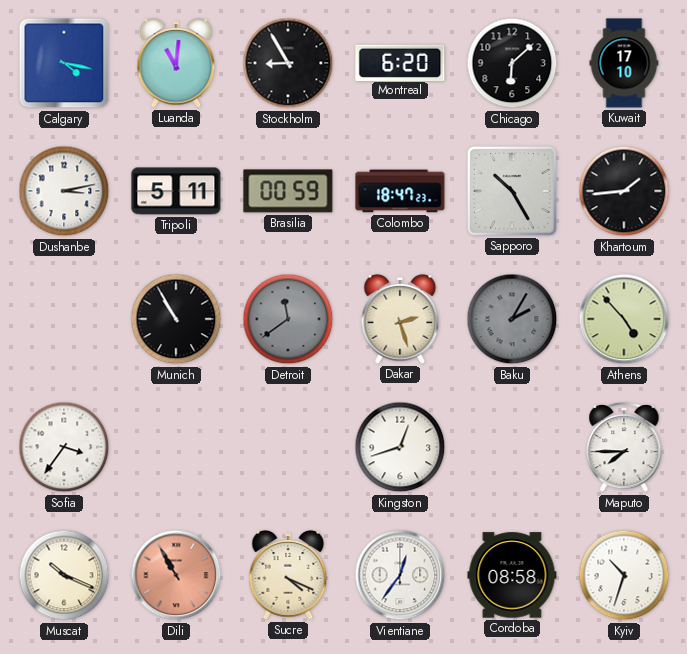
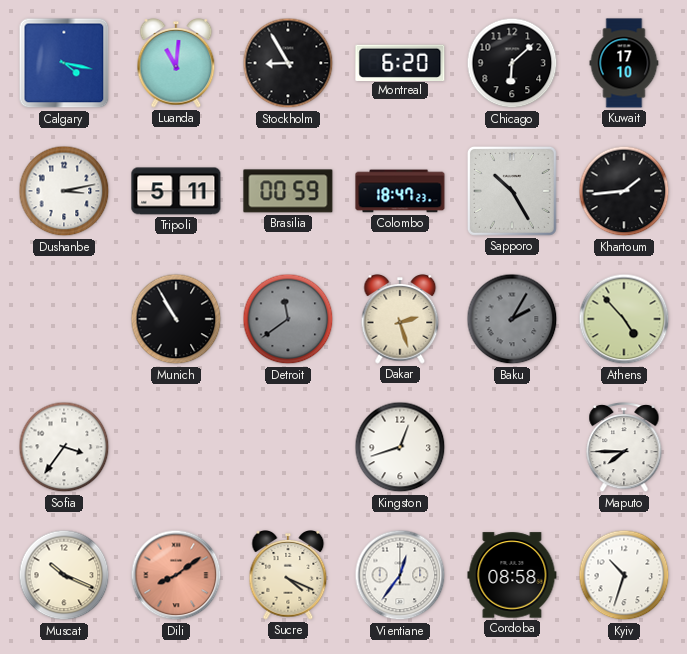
Dili: 10:55 -> 8:09
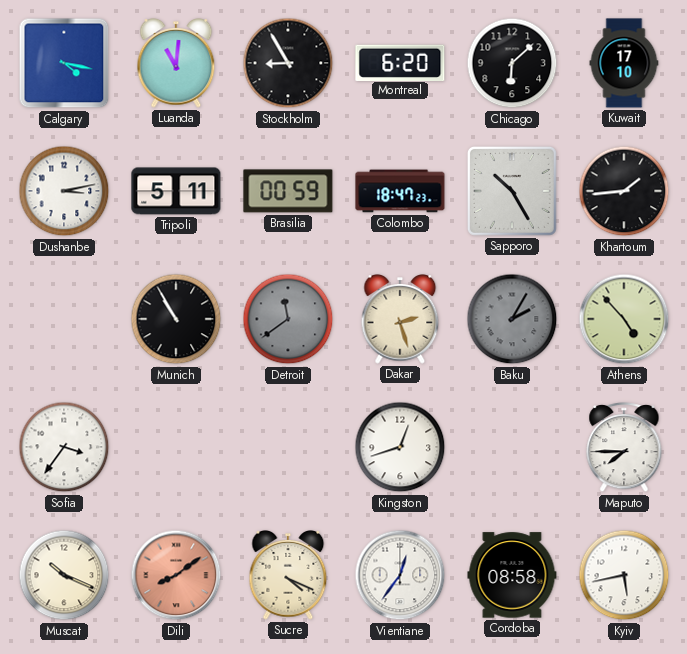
Kyiv: 10:33 -> 5:43
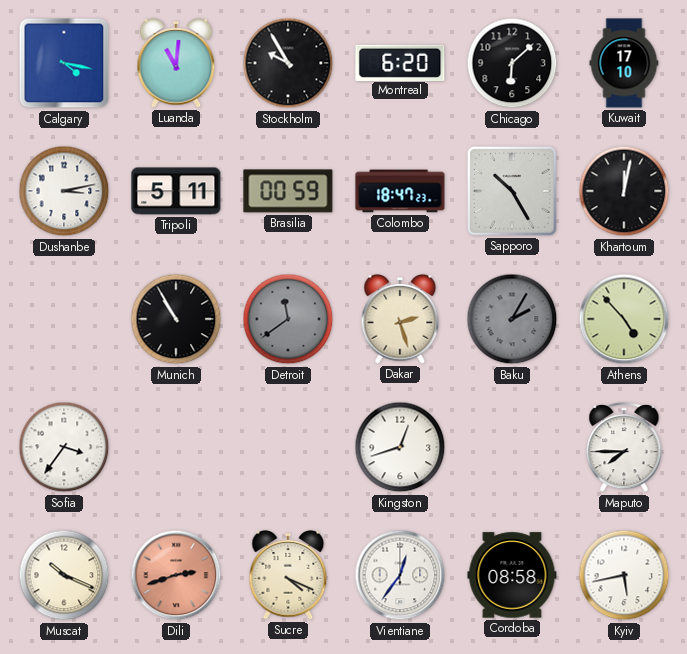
Stockholm: 8:55 -> 9:55
Khartoum: 1:44 -> 12:02
Dili: 8:09 -> 2:42
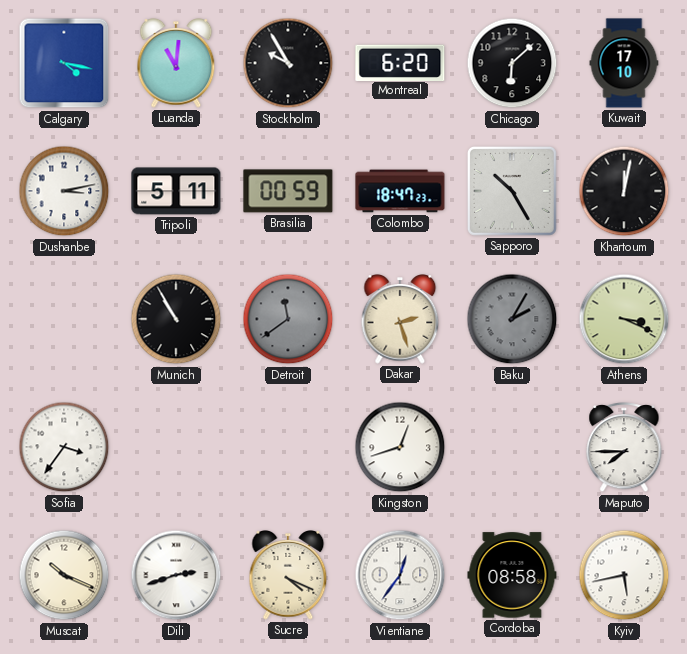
Athens: 4:53 -> 3:19
Dili dial: salmon -> white
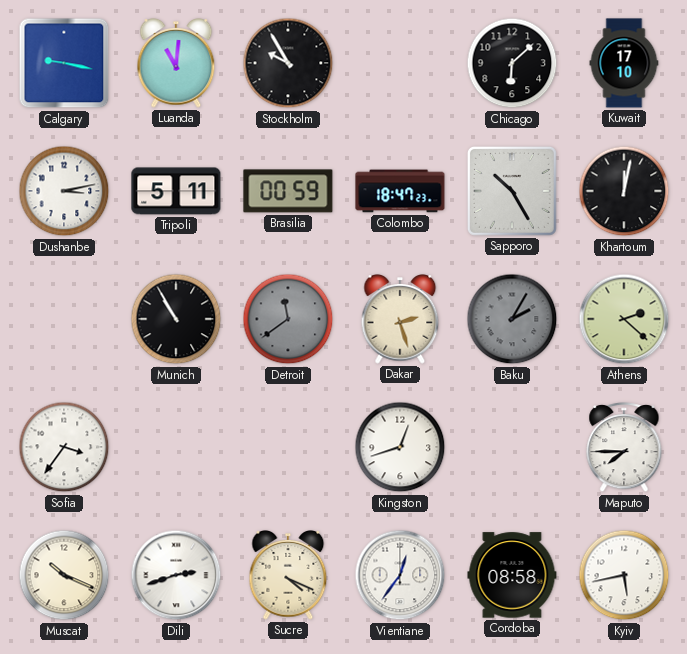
Calgary: 4:17 -> 9:17
Montreal: 6:20 -> none
Athens: 3:19 -> 2:22
